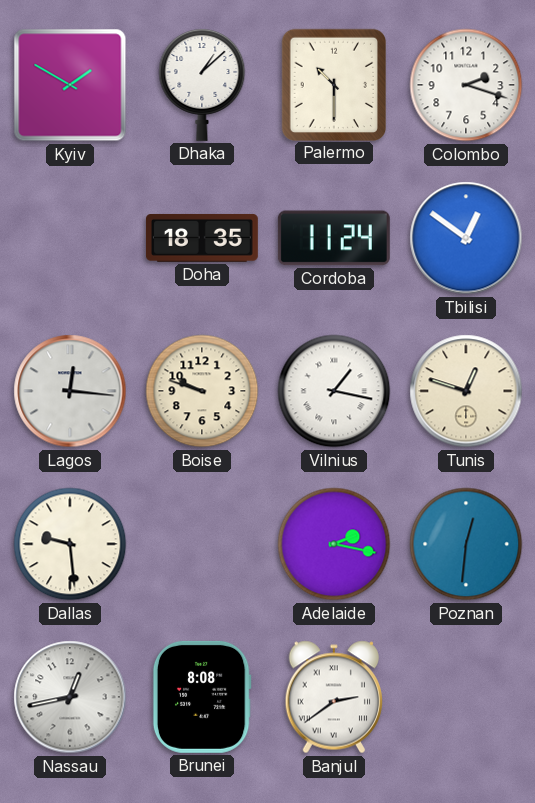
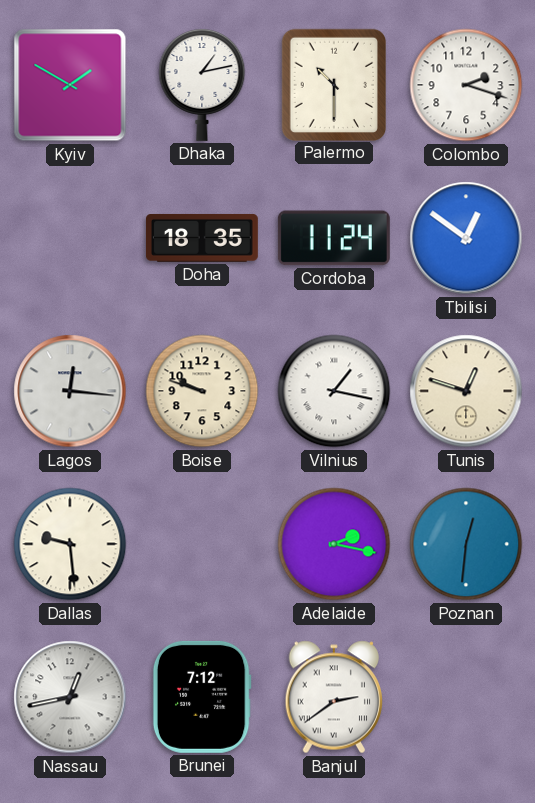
Dhaka: 1:08 -> 1:13
Brunei: 8:08 -> 7:12
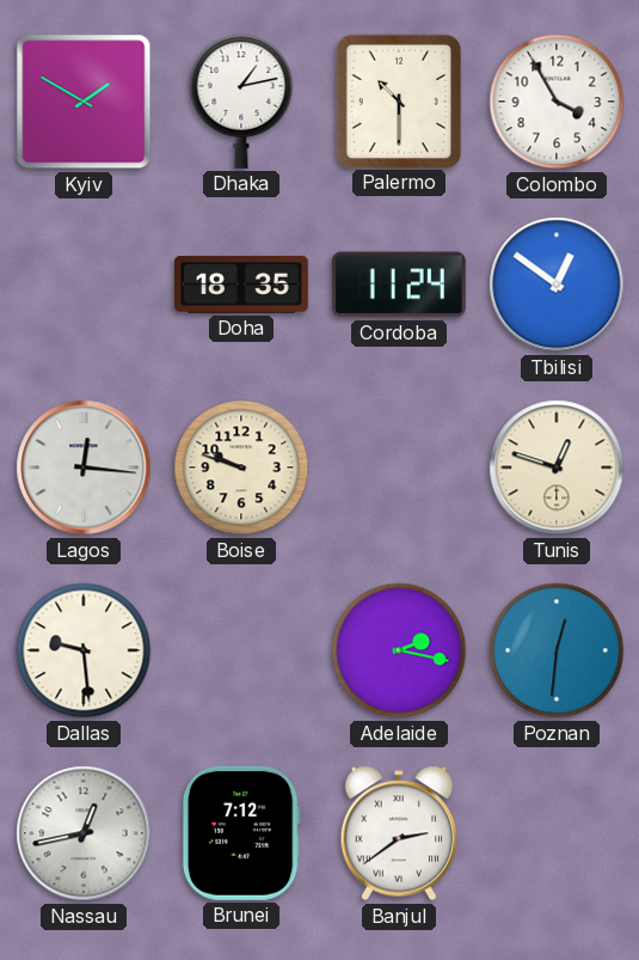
Colombo: 2:18 -> 3:55
Vilnius: 1:17 -> none
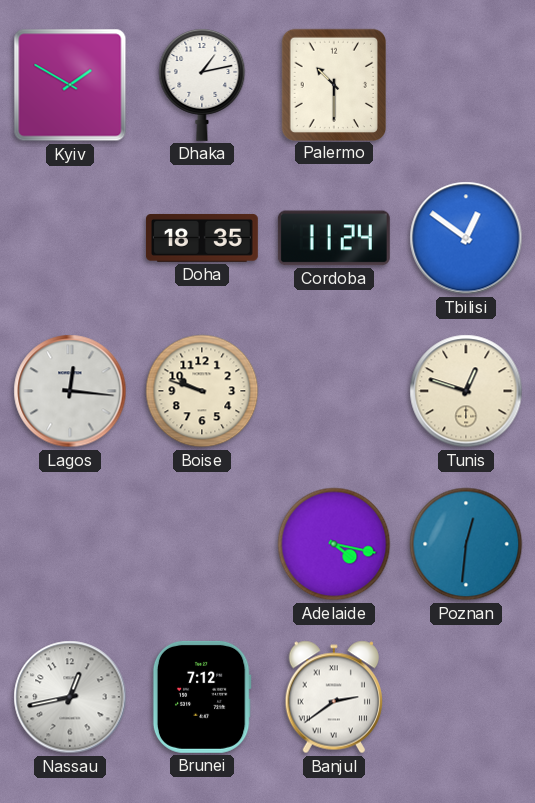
Colombo: 3:55 -> none
Dallas: 9:29 -> none
Adelaide: 2:17 -> 4:17
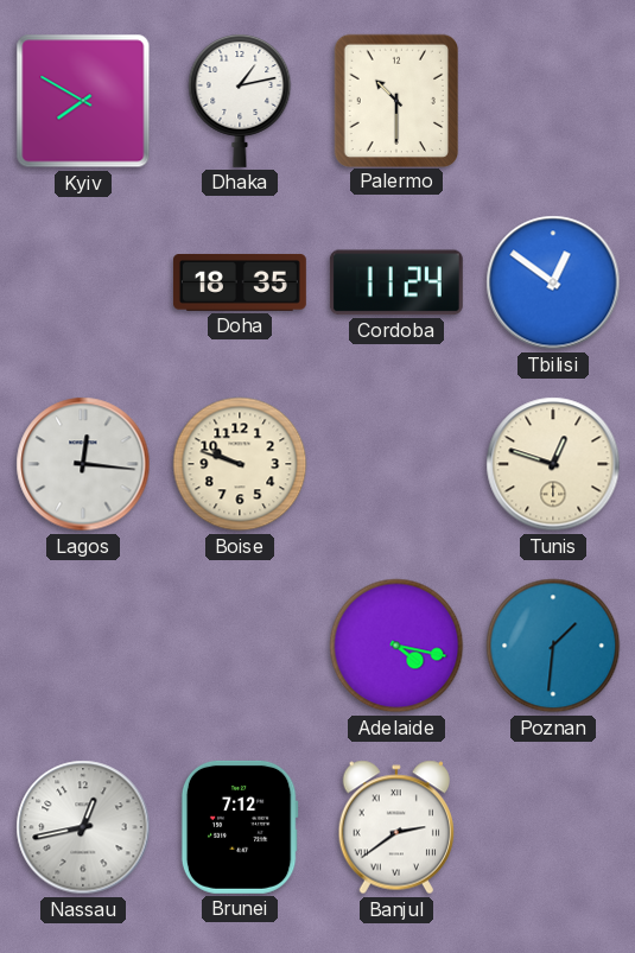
Kyiv: 1:50 -> 7:50
Poznan: 12:31 -> 1:31
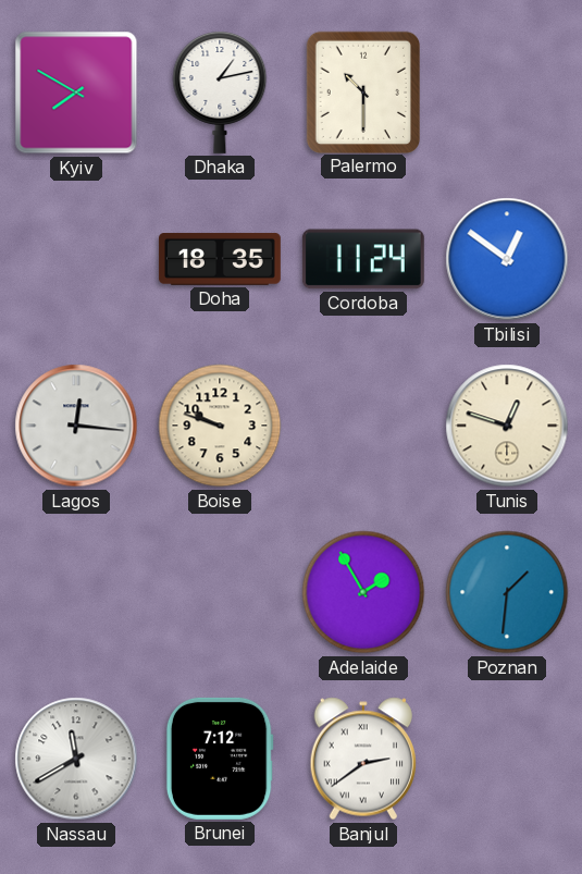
Adelaide: 4:17 -> 1:55
Nassau: 12:43 -> 11:40
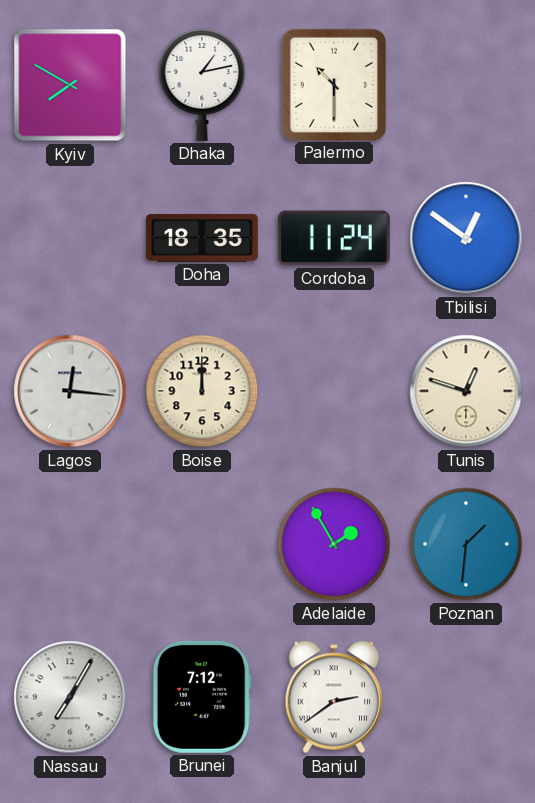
Boise: 9:48 -> 12:00
Nassau: 11:40 -> 7:05
